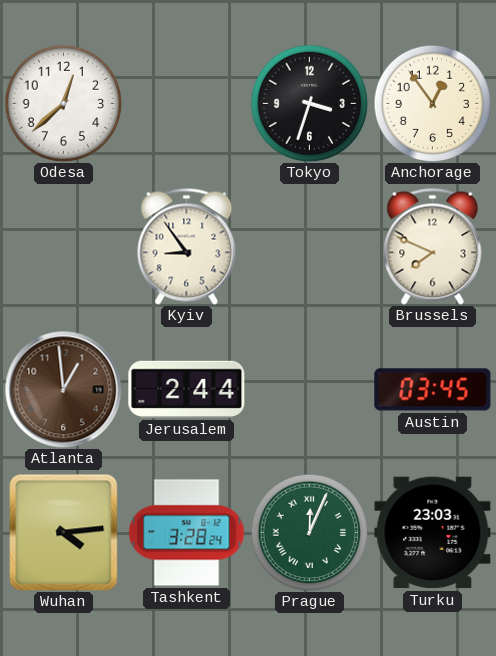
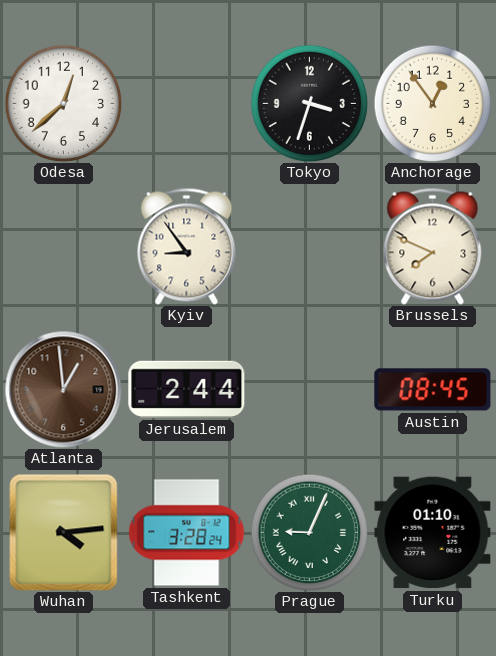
Austin: 03:45 -> 08:45
Prague: 12:04 -> 9:04
Turku: 23:03 -> 01:10
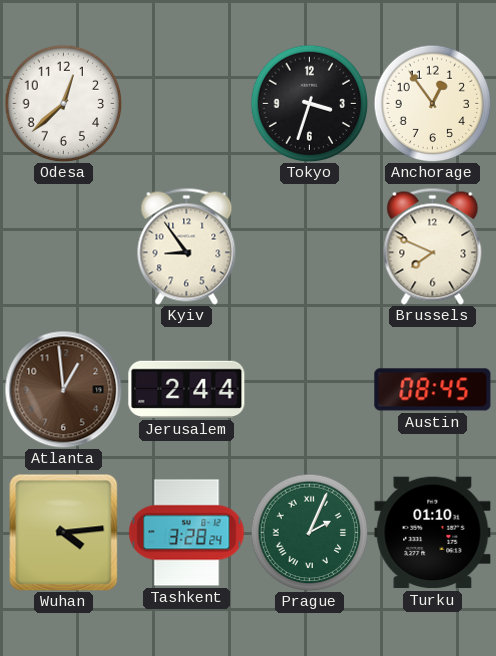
Prague: 9:04 -> 2:04
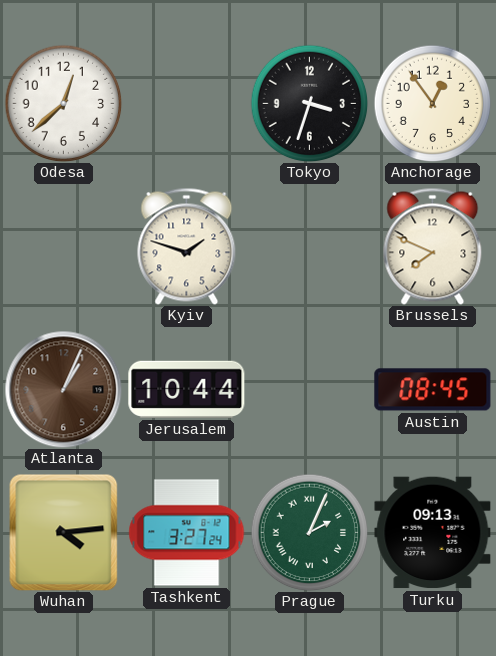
Kyiv: 8:54 -> 1:48
Atlanta: 12:59 -> 1:04
Jerusalem: 2:44 -> 10:44
Tashkent: 3:28 -> 3:27
Turku: 01:10 -> 09:13
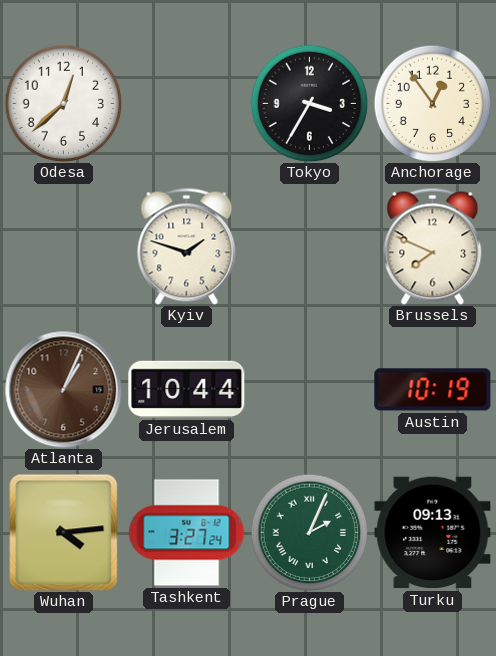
Tokyo: 3:33 -> 3:35
Austin: 08:45 -> 10:19
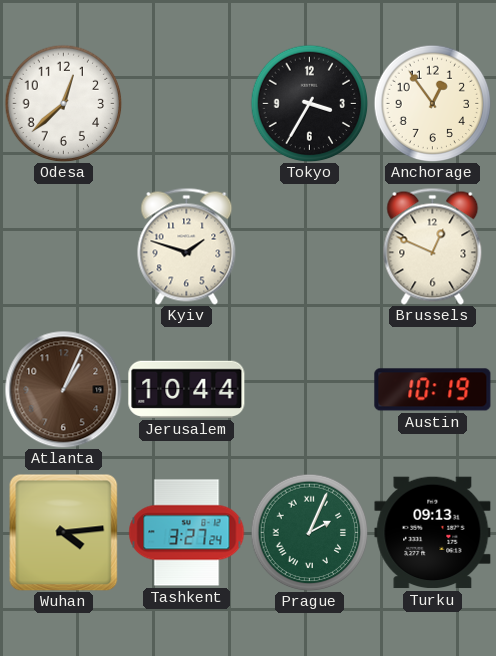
Brussels: 7:49 -> 12:49
